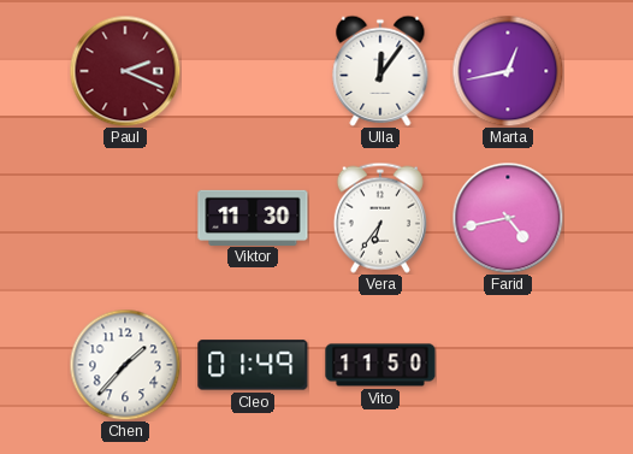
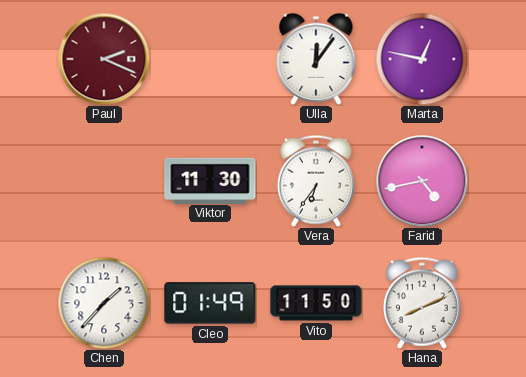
Marta: 12:43 -> 12:47
Hana: none -> 8:11
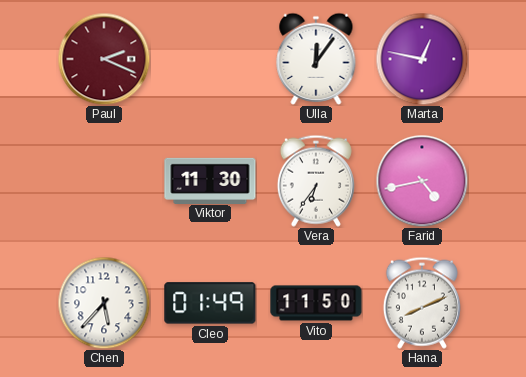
Chen: 1:37 -> 5:37
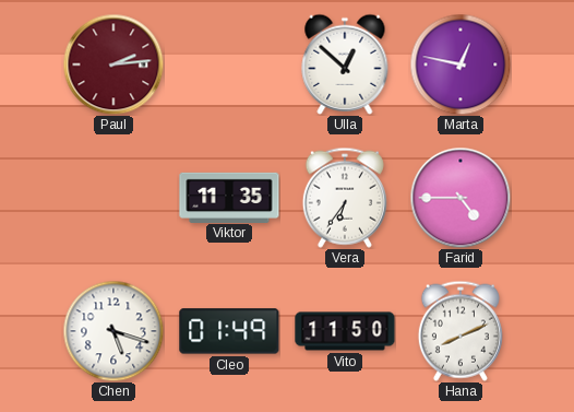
Paul: 2:19 -> 2:14
Ulla: 12:06 -> 12:52
Viktor: 11:30 -> 11:35
Farid: 4:43 -> 4:45
Chen: 5:37 -> 5:18
